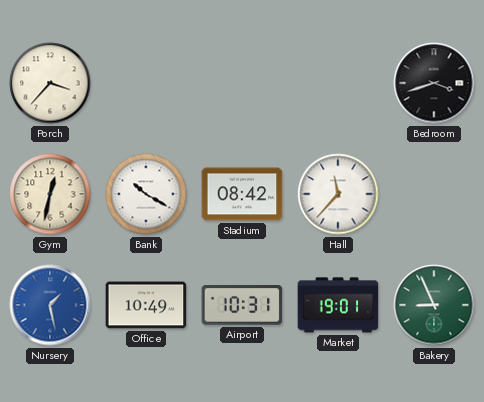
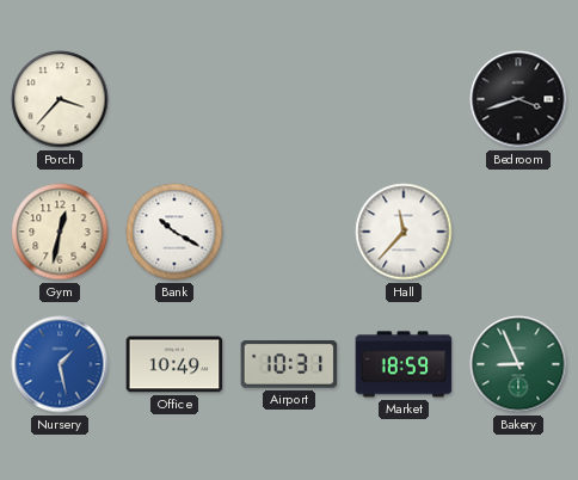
Stadium: 08:42 -> none
Market: 19:01 -> 18:59
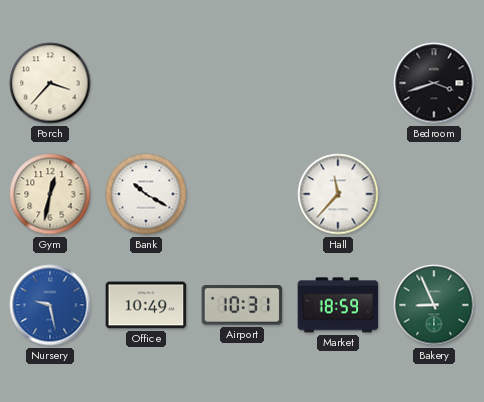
Nursery: 1:28 -> 9:28
